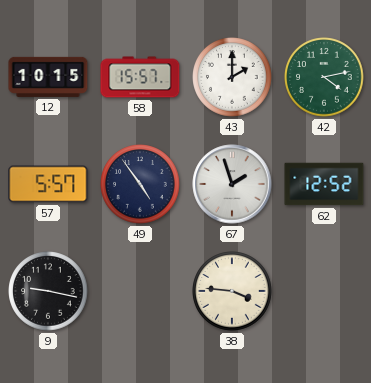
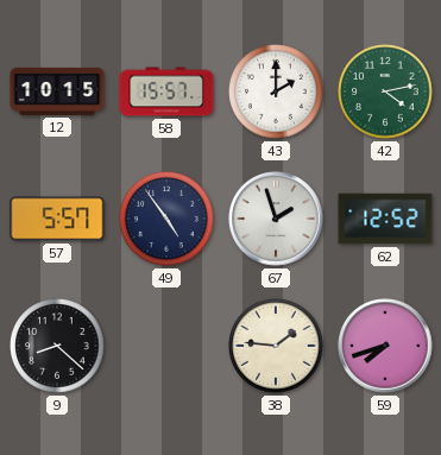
9: 9:17 -> 8:22
38: 3:46 -> 1:46
59: none -> 7:42
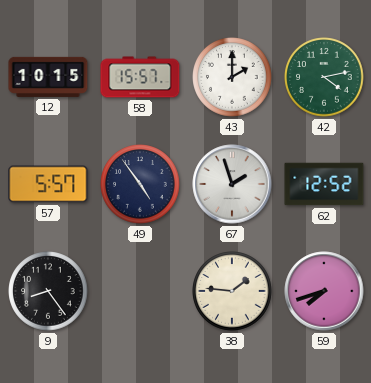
9: 8:22 -> 8:24
